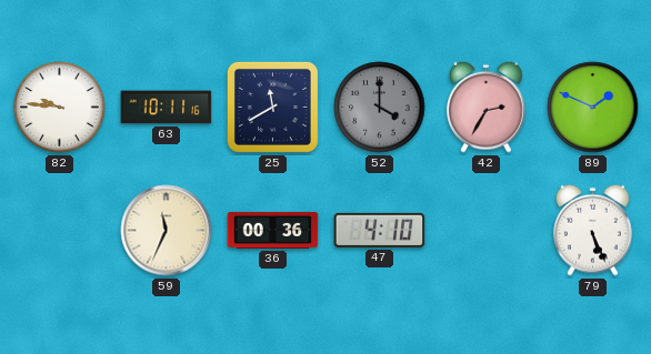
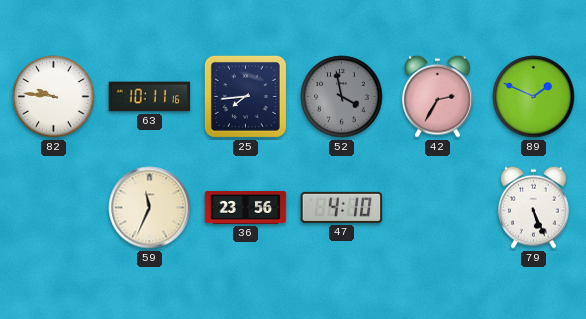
25: 11:40 -> 7:44
52: 4:00 -> 3:58
36: 00:36 -> 23:56
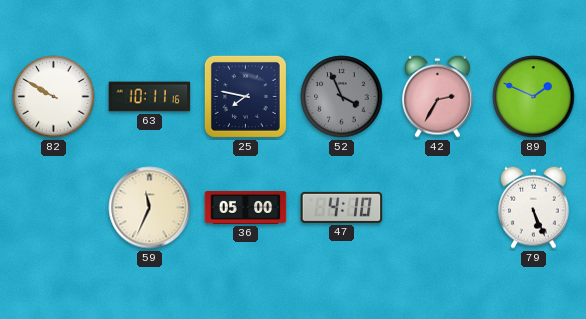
82: 9:46 -> 9:50
25: 7:44 -> 7:47
52: 3:58 -> 3:56
36: 23:56 -> 05:00
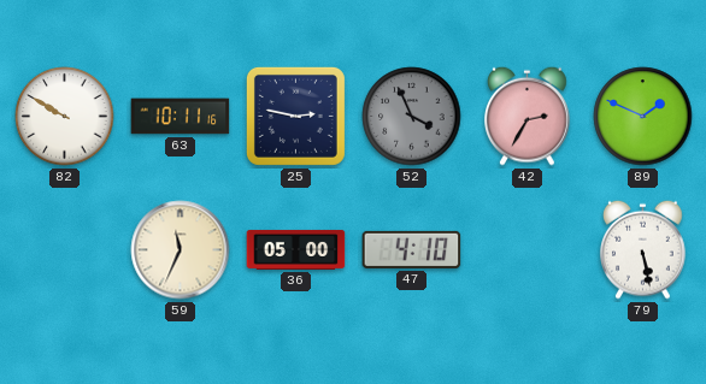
25: 7:47 -> 2:47
79: 5:26 -> 5:28
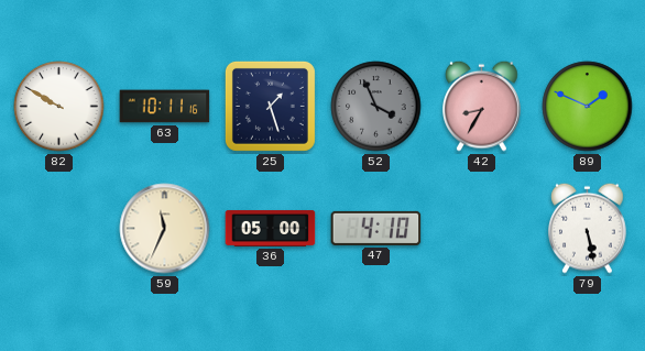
25: 2:47 -> 1:27
42: 2:35 -> 8:35
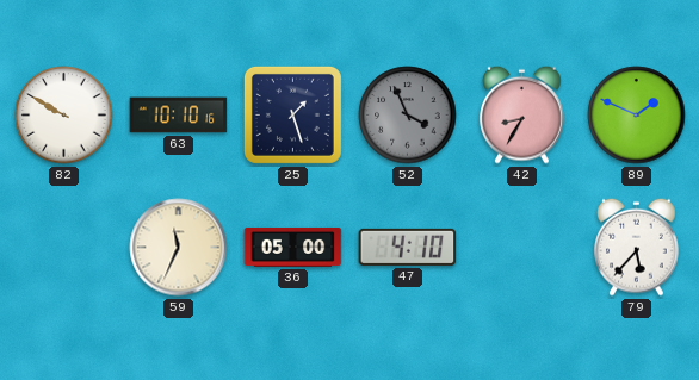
63: 10:11 -> 10:10
79: 5:28 -> 5:37
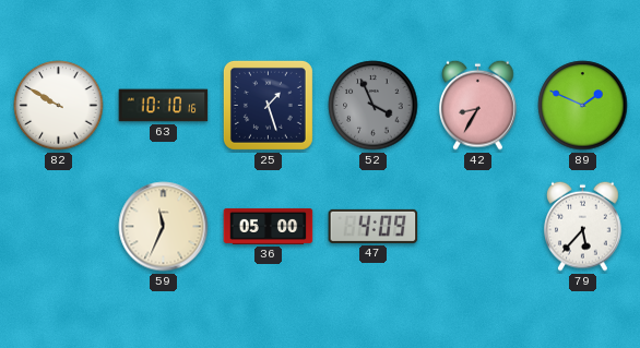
47: 4:10 -> 4:09
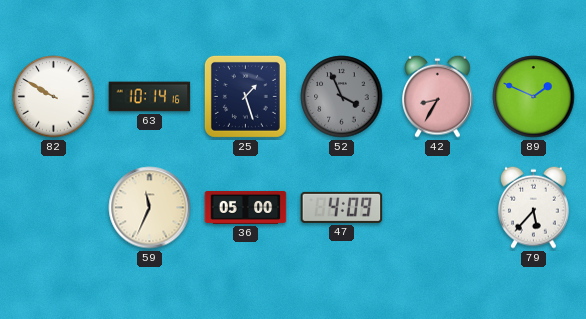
63: 10:10 -> 10:14
